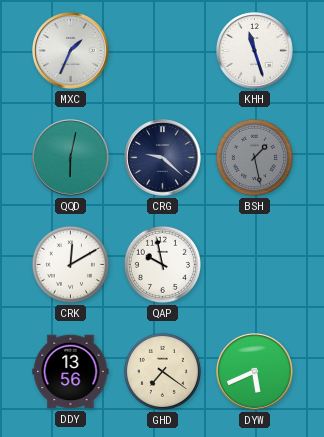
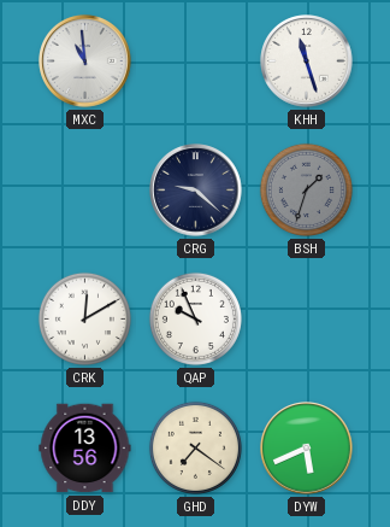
MXC: 1:34 -> 10:59
QQD: 6:02 -> none
BSH: 1:28 -> 1:33
QAP: 9:58 -> 9:56
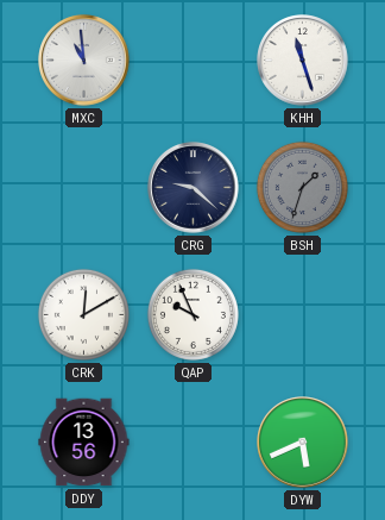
GHD: 7:21 -> none
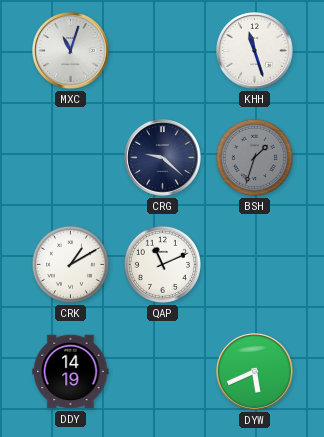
MXC: 10:59 -> 11:03
CRK: 12:10 -> 1:10
QAP: 9:56 -> 11:11
DDY: 13:56 -> 14:19
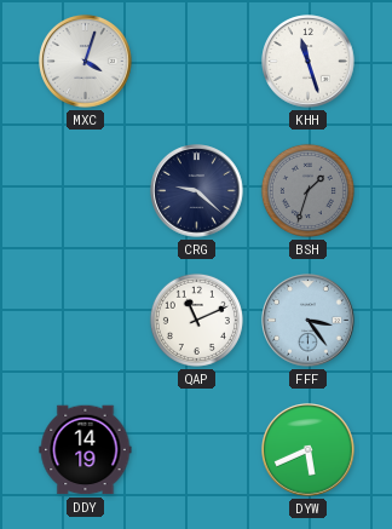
MXC: 11:03 -> 4:03
CRK: 1:10 -> none
FFF: none -> 3:24
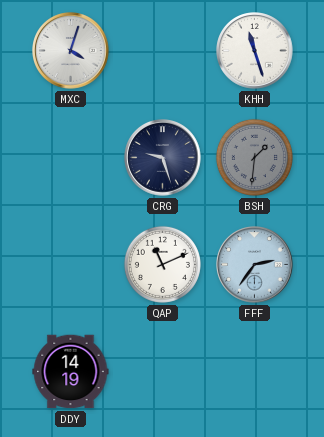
CRG: 9:22 -> 9:27
BSH: 1:33 -> 1:31
FFF: 3:24 -> 2:36
DYW: 5:41 -> none
